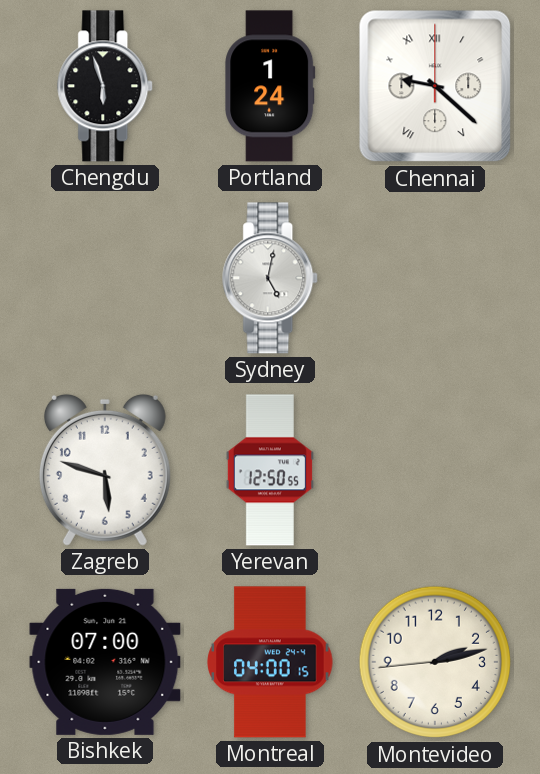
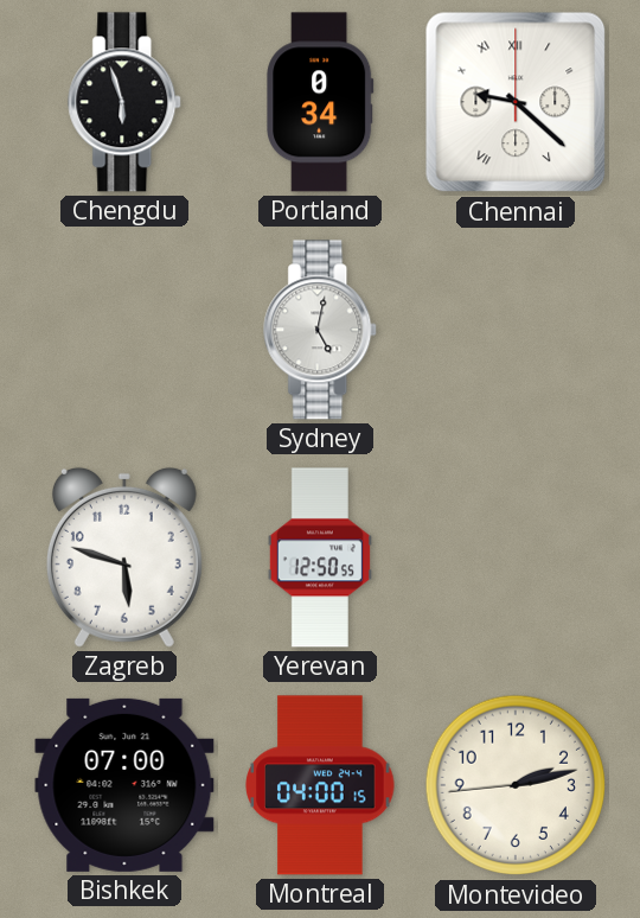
Portland: 1:24 -> 0:34
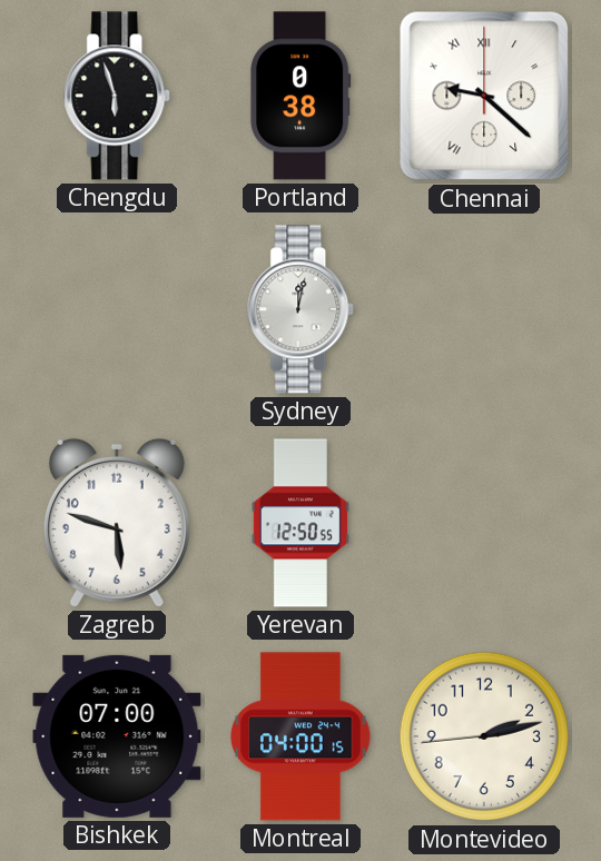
Portland: 0:34 -> 0:38
Sydney: 5:02 -> 12:02
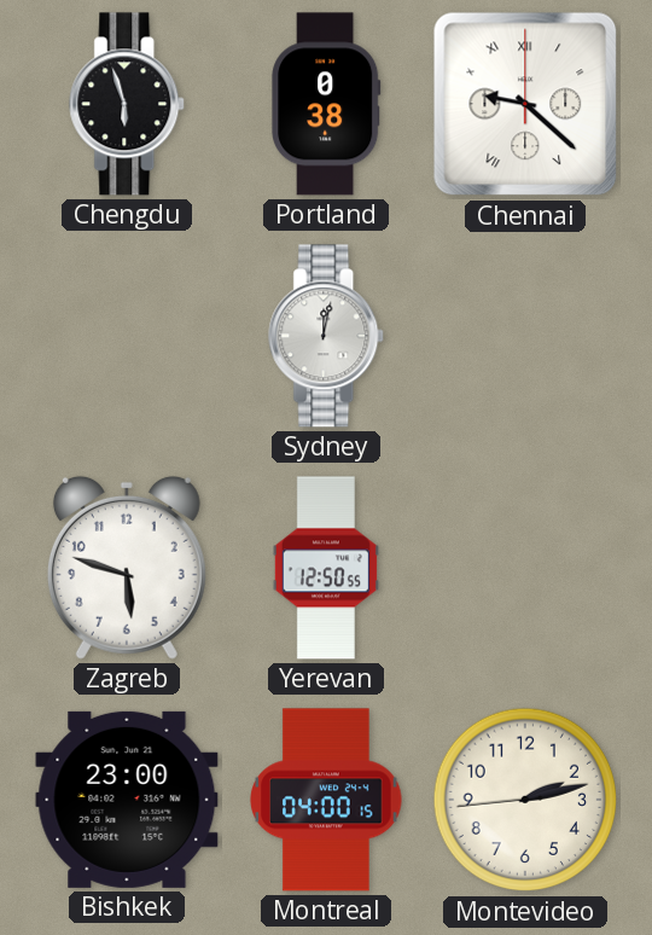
Bishkek: 07:00 -> 23:00
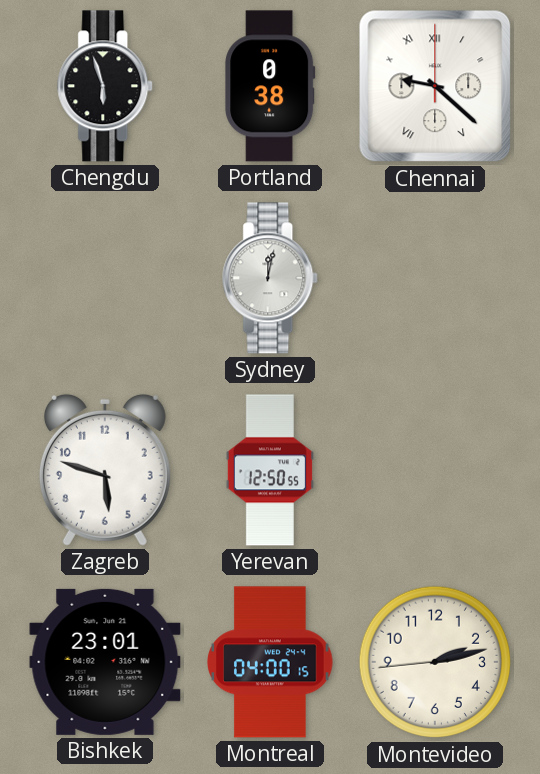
Bishkek: 23:00 -> 23:01
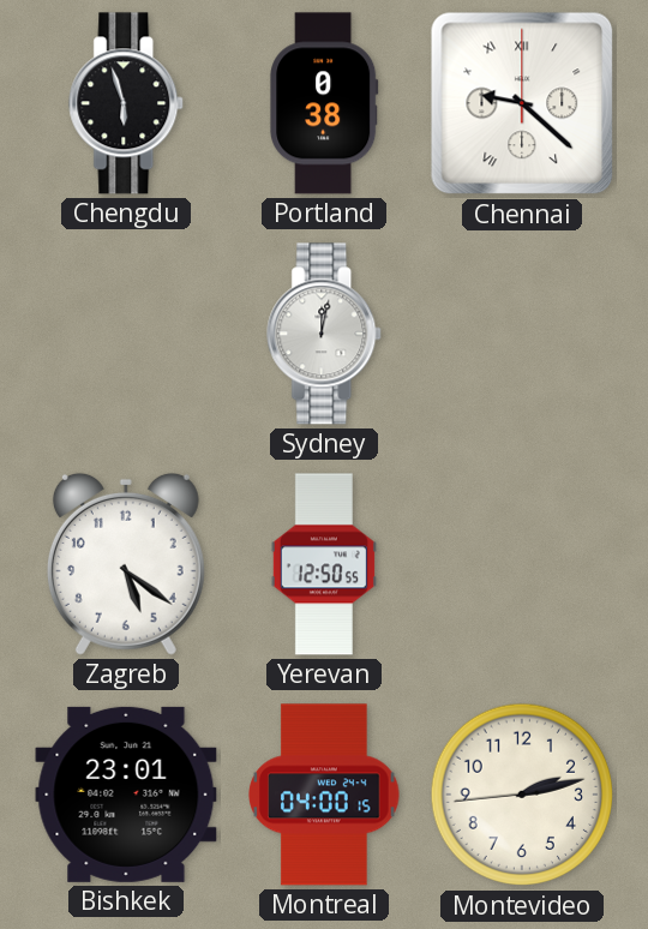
Zagreb: 5:48 -> 5:21
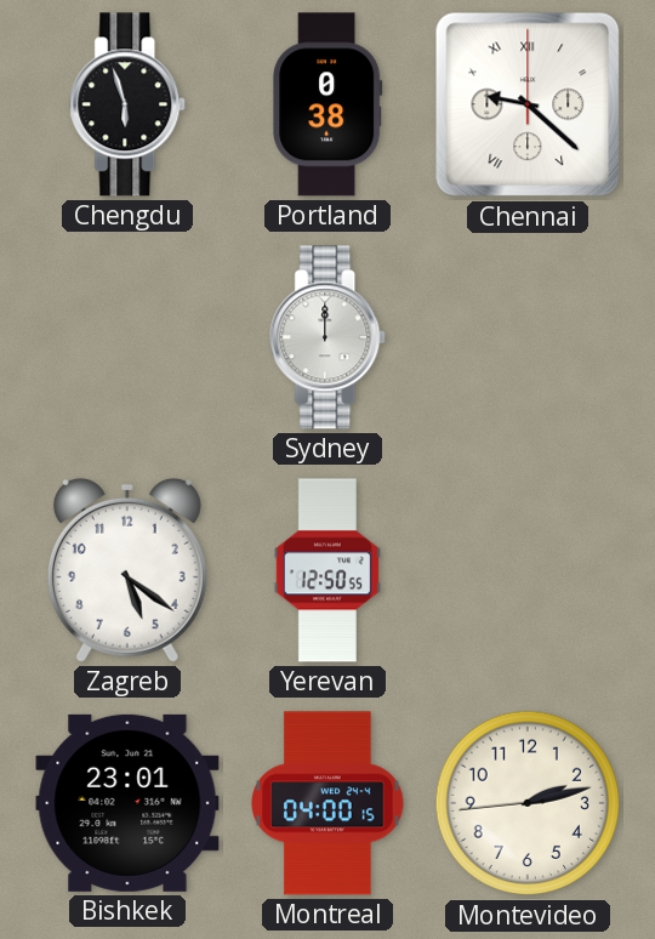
Sydney: 12:02 -> 12:00
